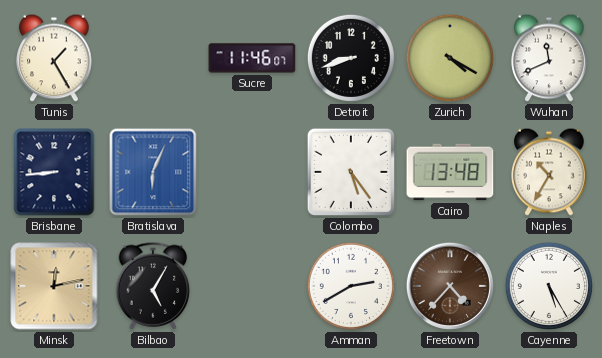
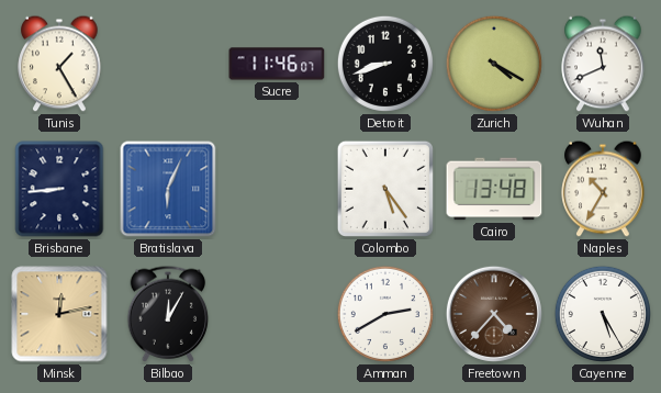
Bilbao: 5:05 -> 12:05
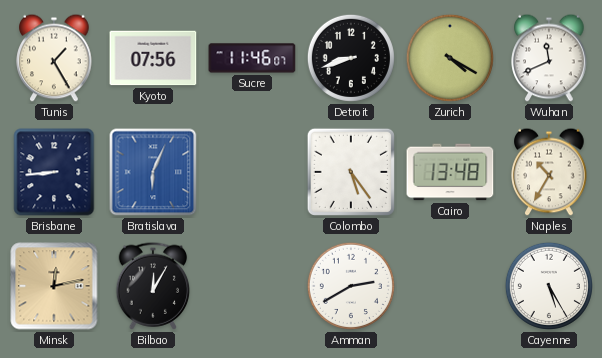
Kyoto: none -> 07:56
Freetown: 4:37 -> none
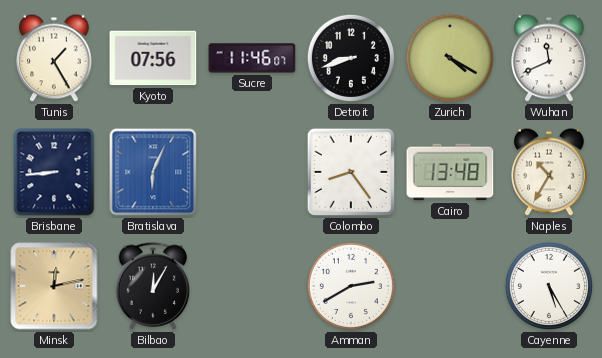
Colombo: 5:24 -> 8:24
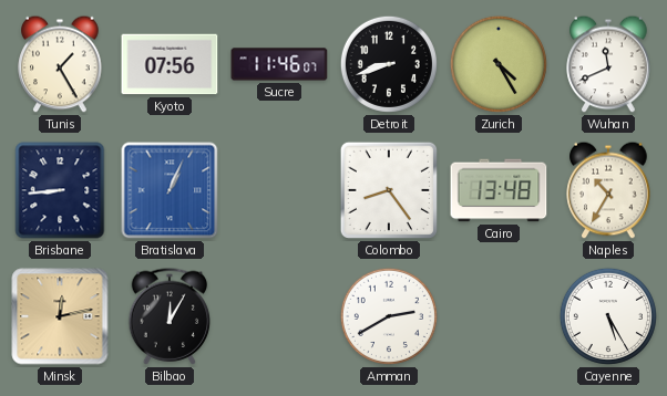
Zurich: 4:20 -> 4:25
Bratislava: 6:04 -> 1:04
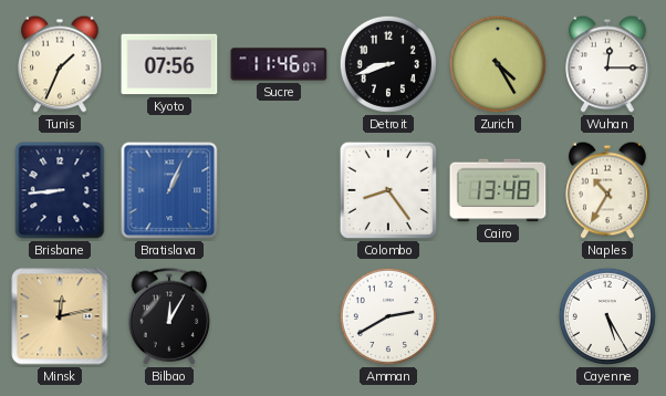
Tunis: 1:25 -> 1:34
Wuhan: 11:41 -> 12:15
